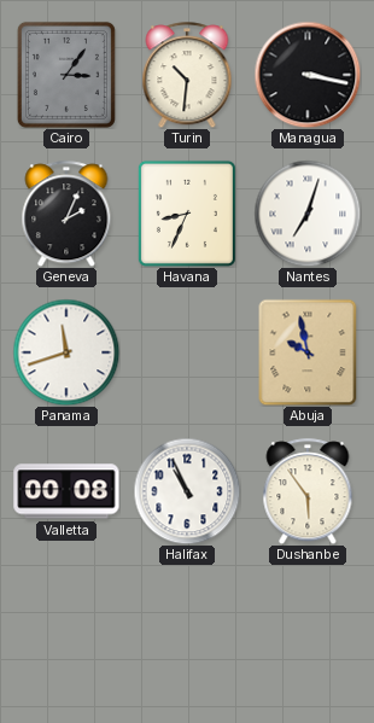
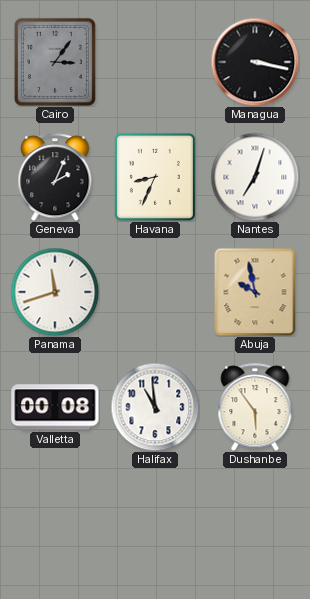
Turin: 10:31 -> none
Halifax: 10:56 -> 10:59
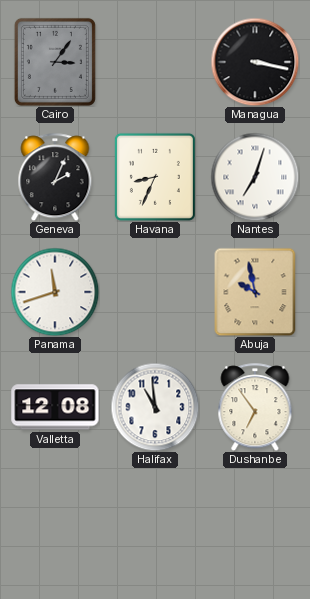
Valletta: 00:08 -> 12:08
Dushanbe: 5:54 -> 6:54
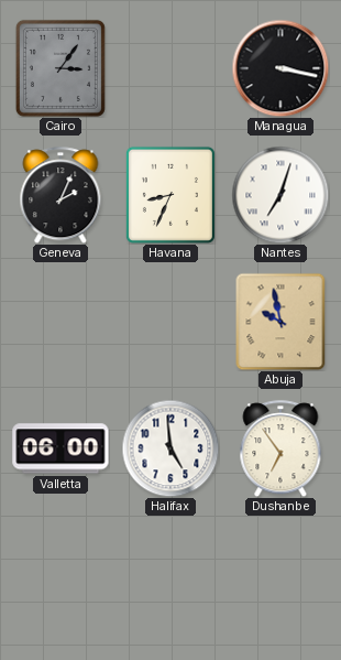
Panama: 11:42 -> none
Valletta: 12:08 -> 06:00
Halifax: 10:59 -> 4:59
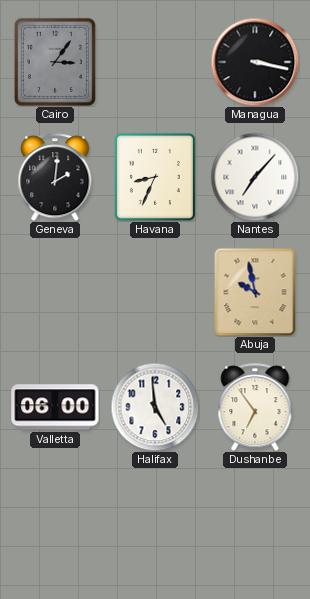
Geneva: 2:04 -> 2:01
Nantes: 7:03 -> 7:07
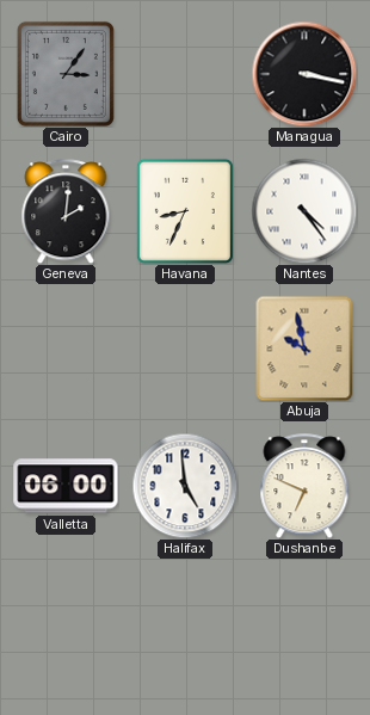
Nantes: 7:07 -> 4:24
Dushanbe: 6:54 -> 6:49
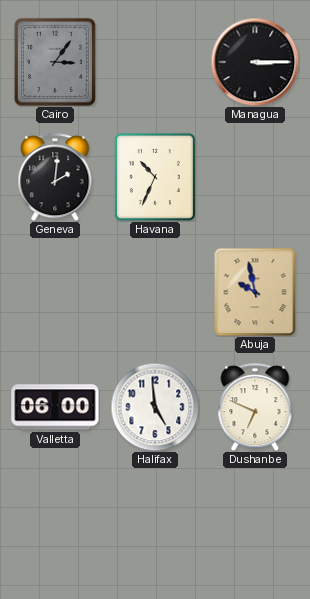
Managua: 3:17 -> 3:15
Havana: 8:34 -> 10:34
Nantes: 4:24 -> none
